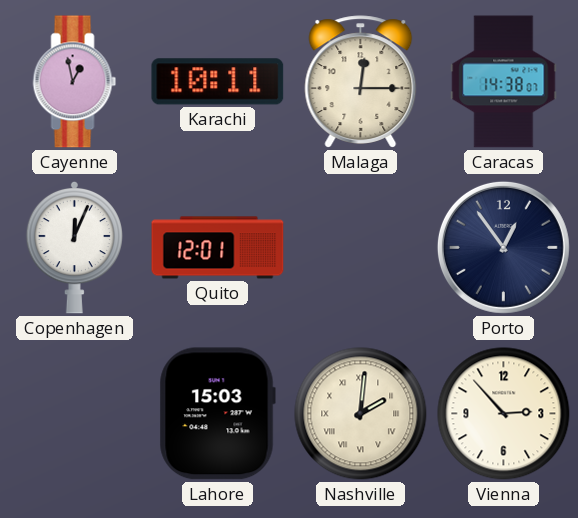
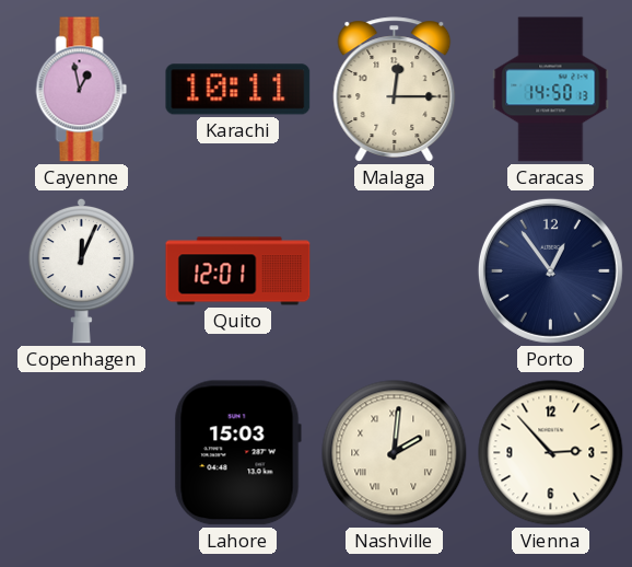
Caracas: 14:38 -> 14:50
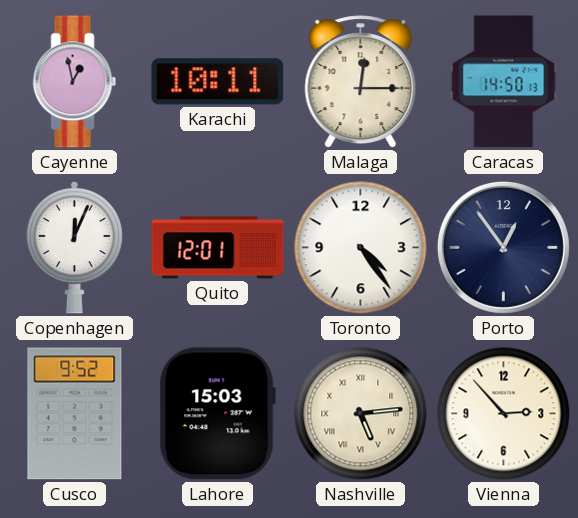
Toronto: none -> 4:24
Cusco: none -> 9:52
Nashville: 2:01 -> 5:14
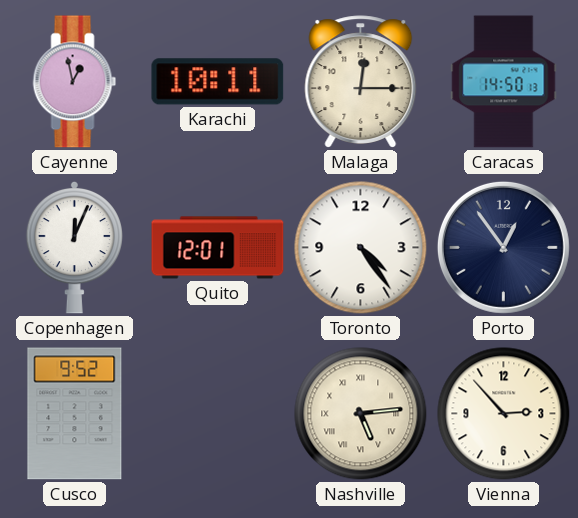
Lahore: 15:03 -> none
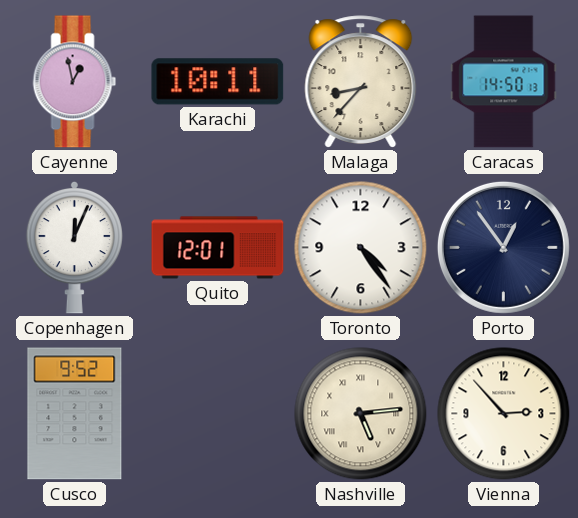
Malaga: 12:15 -> 8:37
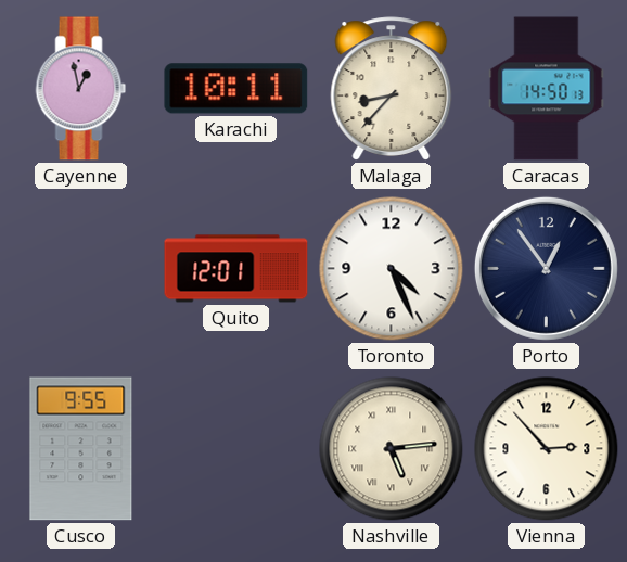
Copenhagen: 12:04 -> none
Toronto: 4:24 -> 4:26
Cusco: 9:52 -> 9:55
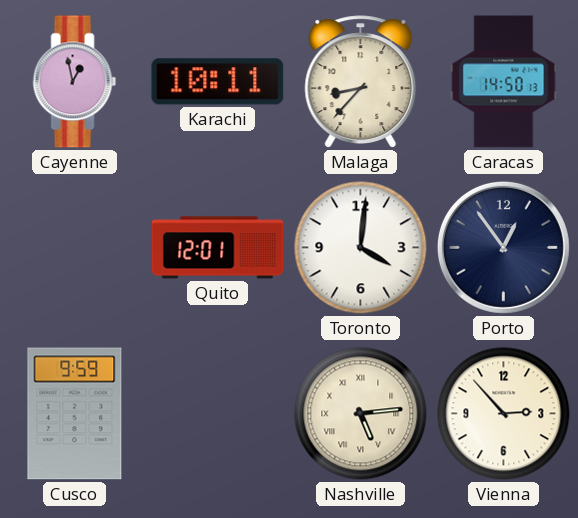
Toronto: 4:26 -> 4:01
Cusco: 9:55 -> 9:59
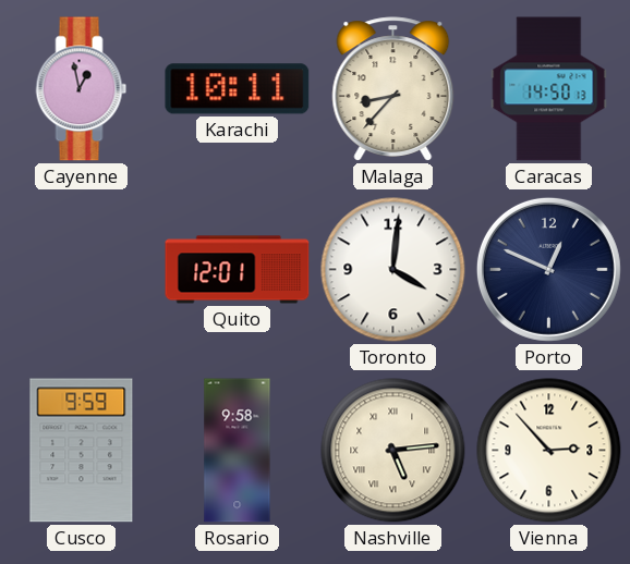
Porto: 12:54 -> 12:49
Rosario: none -> 9:58
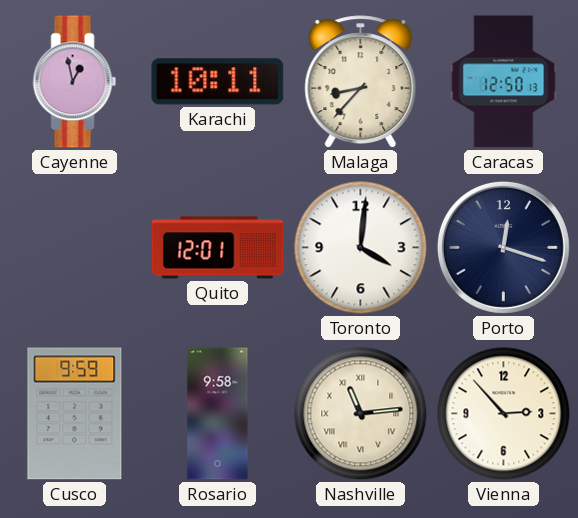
Caracas: 14:50 -> 12:50
Porto: 12:49 -> 12:18
Nashville: 5:14 -> 11:14
